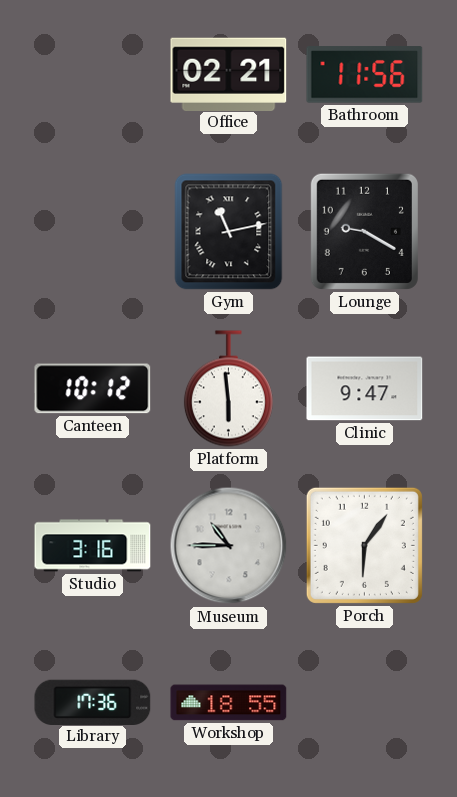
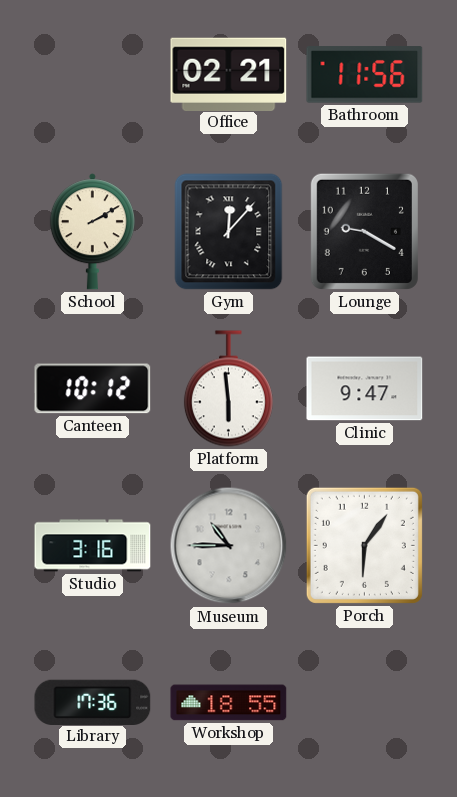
School: none -> 2:10
Gym: 11:13 -> 12:07
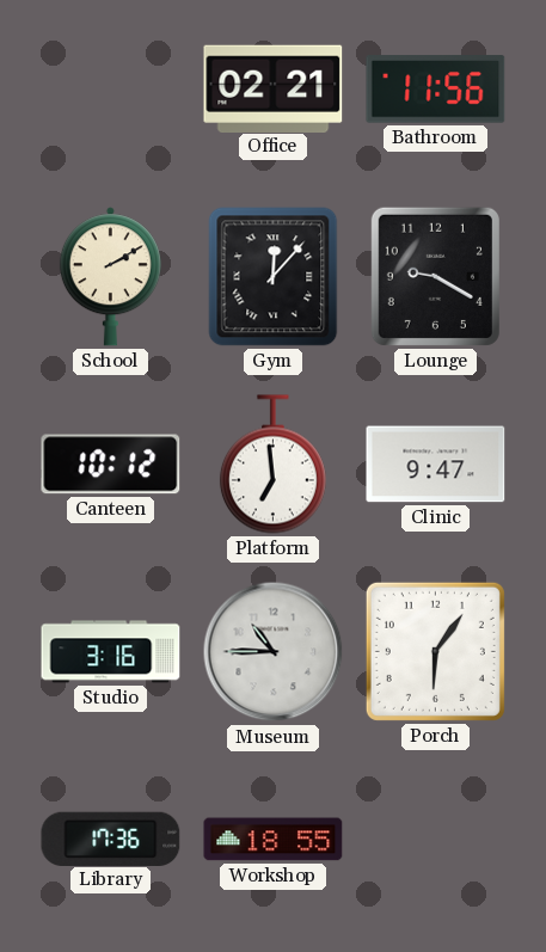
Platform: 5:59 -> 6:59
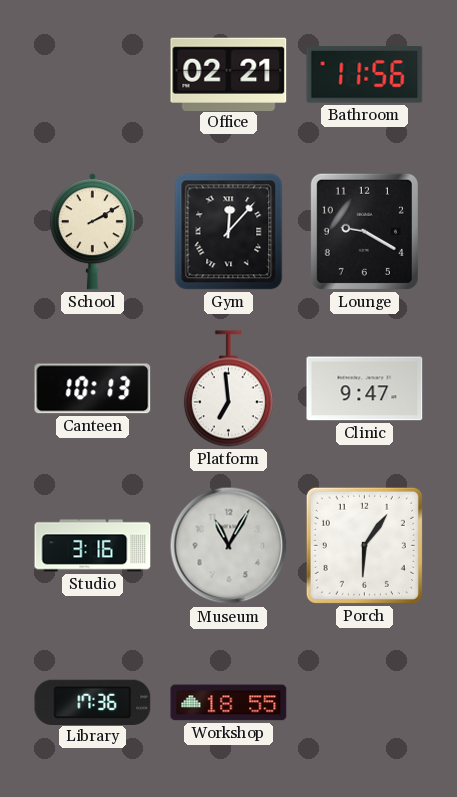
Canteen: 10:12 -> 10:13
Museum: 10:45 -> 11:05
